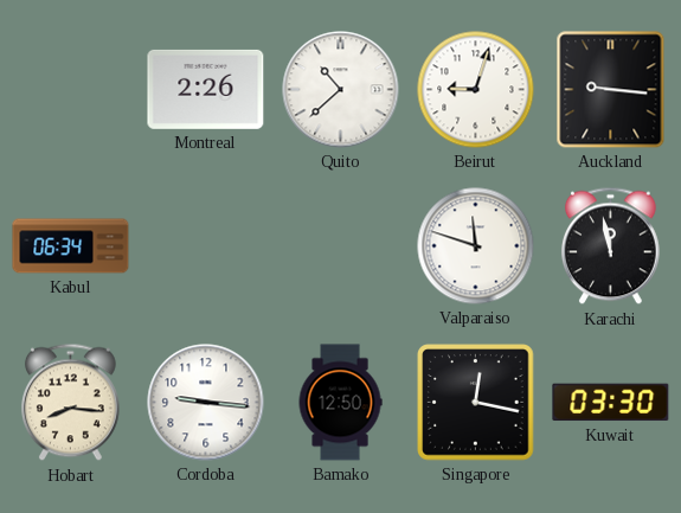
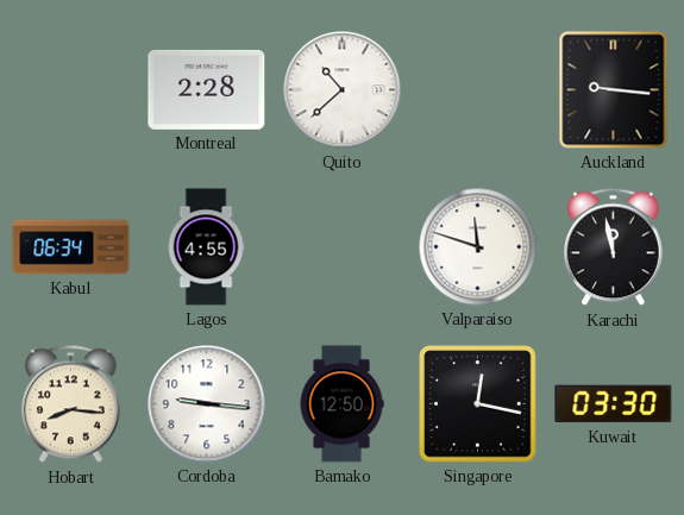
Montreal: 2:26 -> 2:28
Beirut: 9:03 -> none
Lagos: none -> 4:55
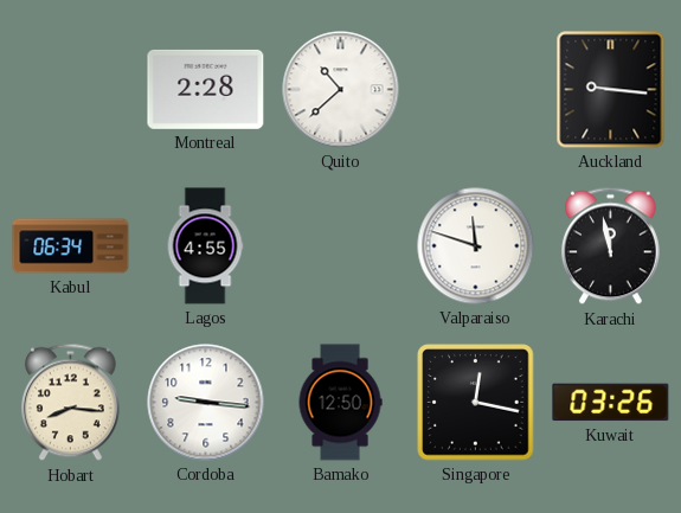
Kuwait: 03:30 -> 03:26
